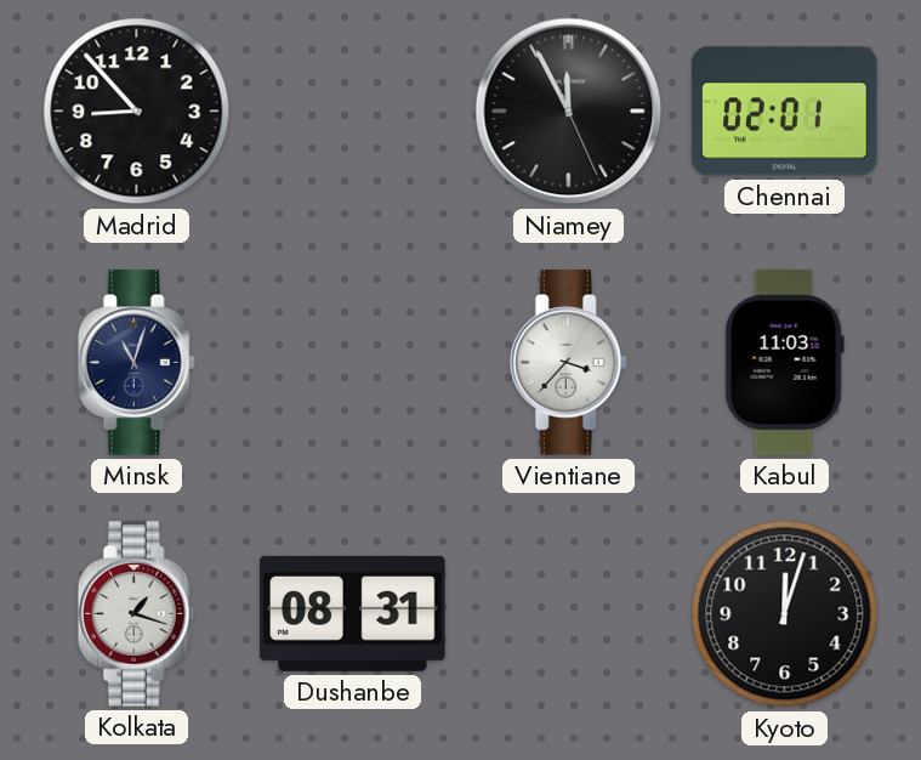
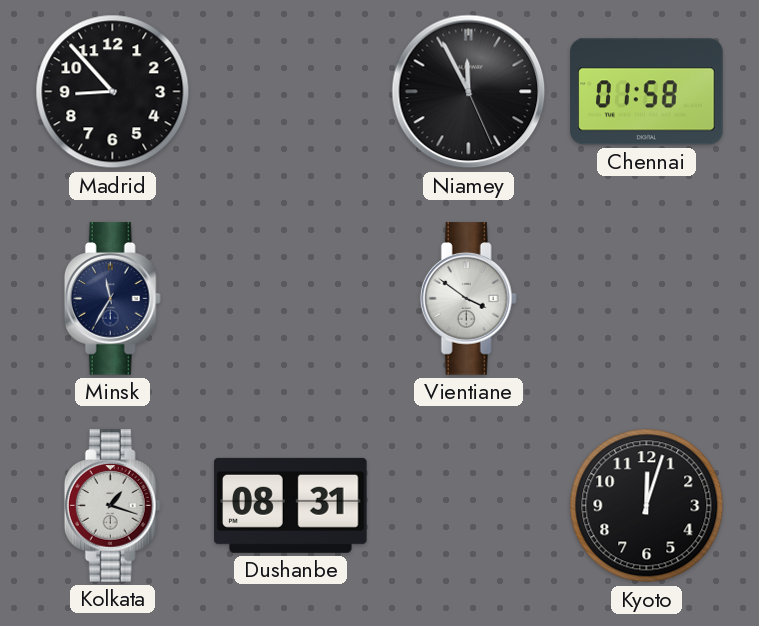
Chennai: 02:01 -> 01:58
Minsk: 11:03 -> 11:35
Vientiane: 3:37 -> 3:51
Kabul: 11:03 -> none
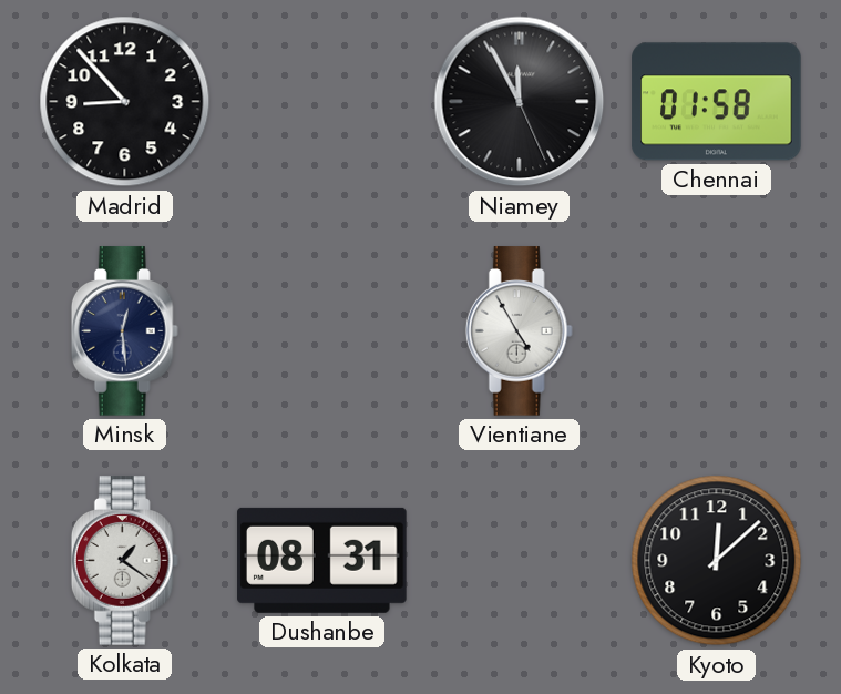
Minsk: 11:35 -> 12:29
Vientiane: 3:51 -> 4:55
Kolkata: 1:18 -> 1:21
Kyoto: 12:03 -> 12:08
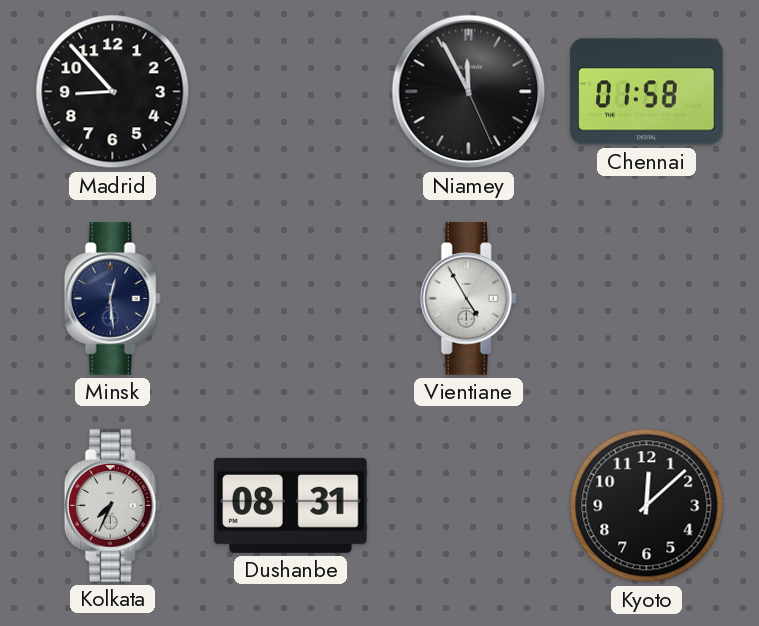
Kolkata: 1:21 -> 7:34
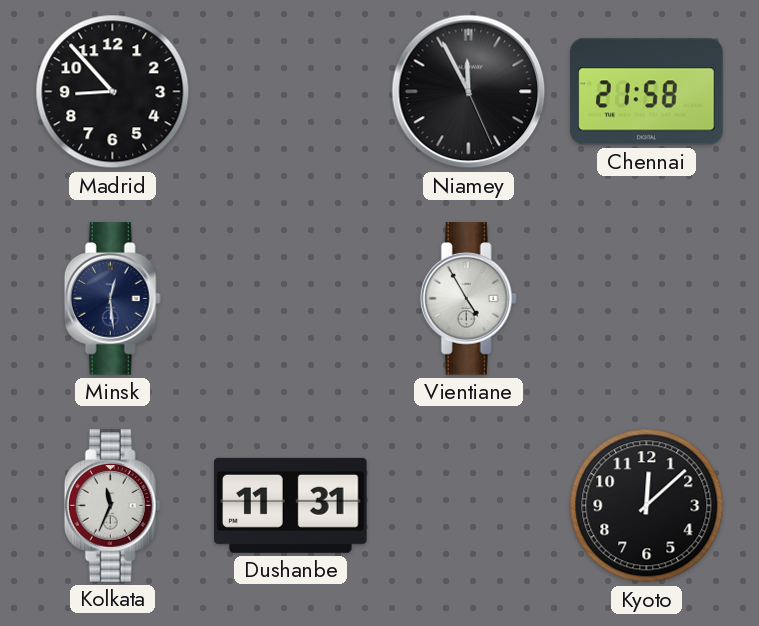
Chennai: 01:58 -> 21:58
Kolkata: 7:34 -> 11:34
Dushanbe: 08:31 -> 11:31
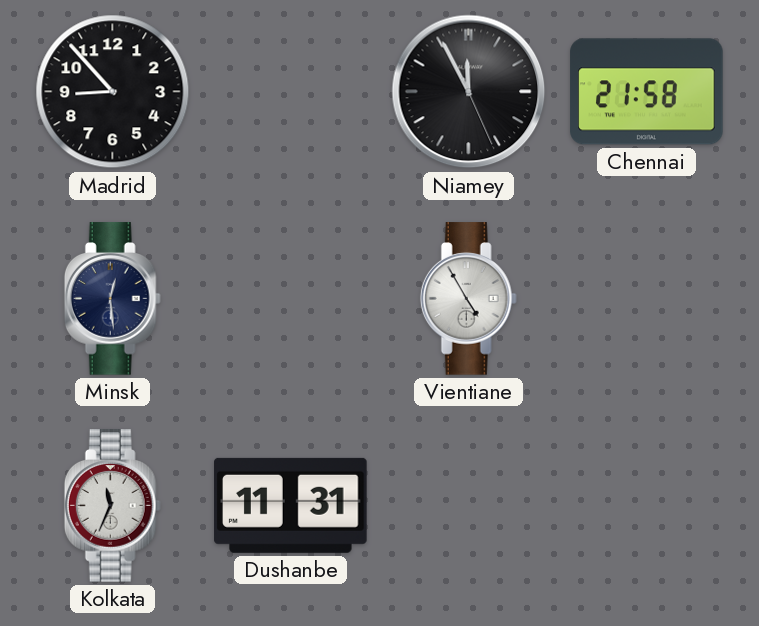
Kyoto: 12:08 -> none
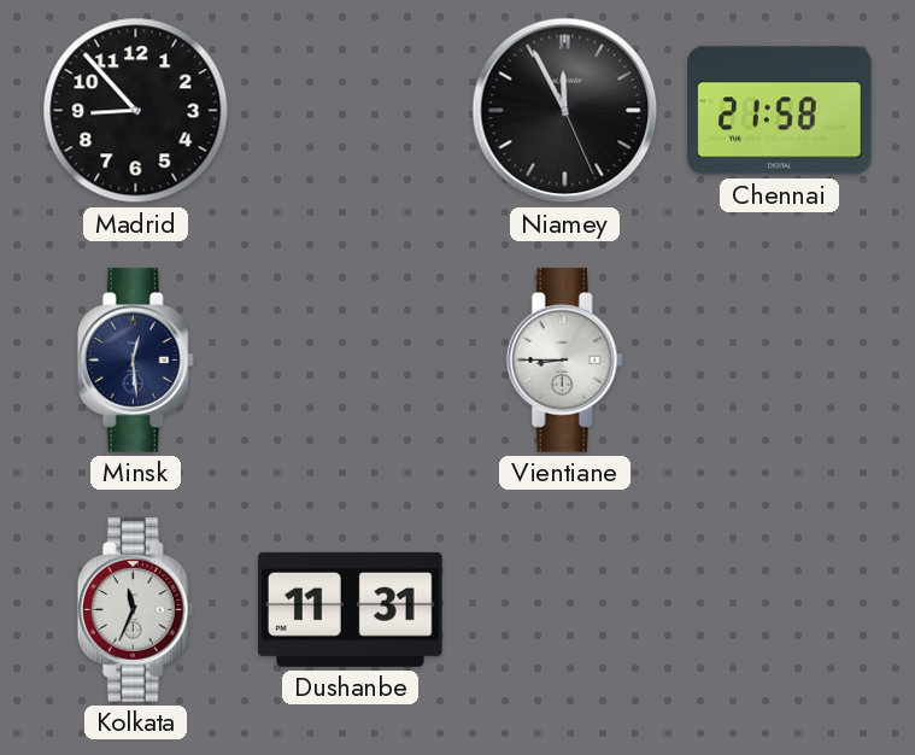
Vientiane: 4:55 -> 8:45
